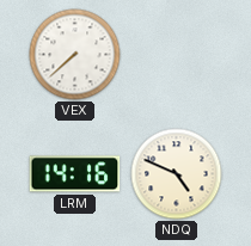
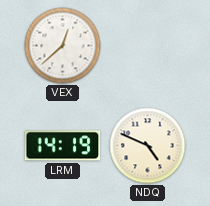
VEX: 7:38 -> 12:38
LRM: 14:16 -> 14:19
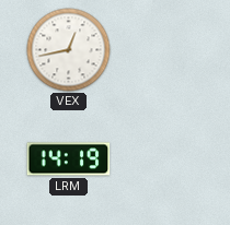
VEX: 12:38 -> 12:43
NDQ: 4:49 -> none
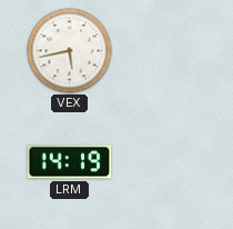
VEX: 12:43 -> 5:43
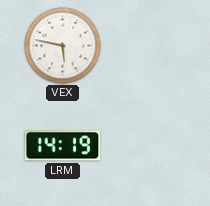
VEX: 5:43 -> 5:47
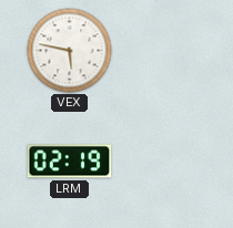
LRM: 14:19 -> 02:19
